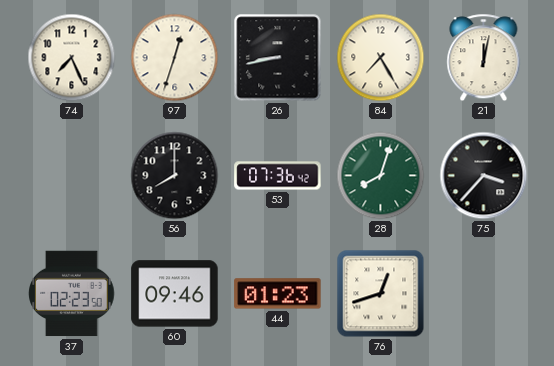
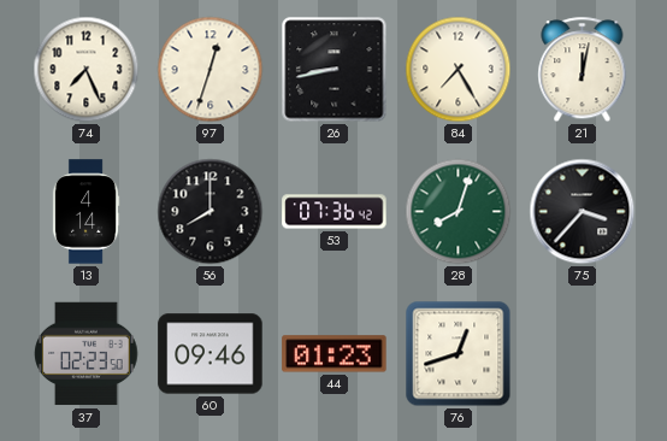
13: none -> 4:14
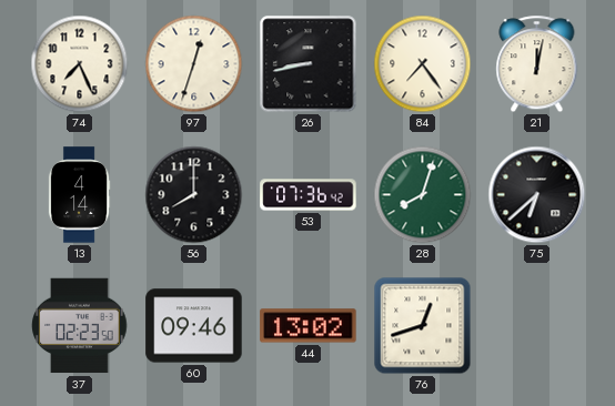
84: 7:25 -> 7:24
75: 3:37 -> 6:38
44: 01:23 -> 13:02
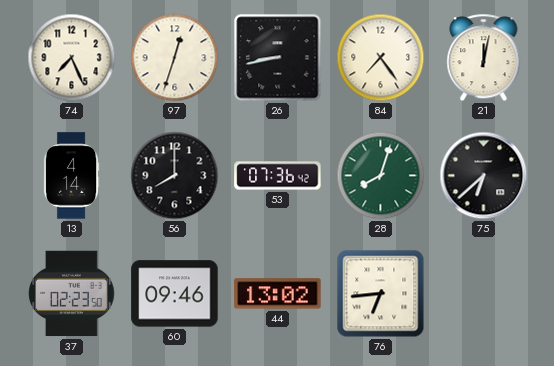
76: 12:42 -> 6:44
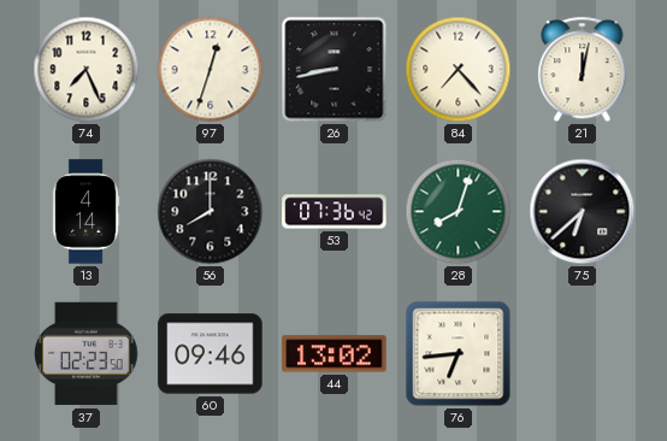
84: 7:24 -> 7:23
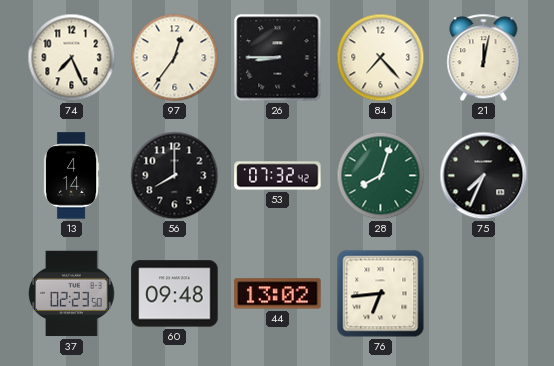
97: 12:33 -> 12:36
26: 8:43 -> 8:45
53: 07:36 -> 07:32
75: 6:38 -> 7:34
60: 09:46 -> 09:48
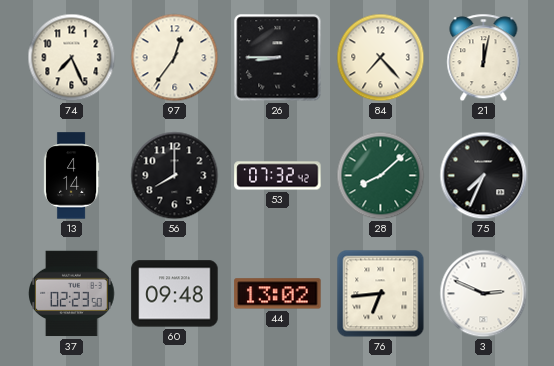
28: 8:03 -> 8:08
3: none -> 2:49
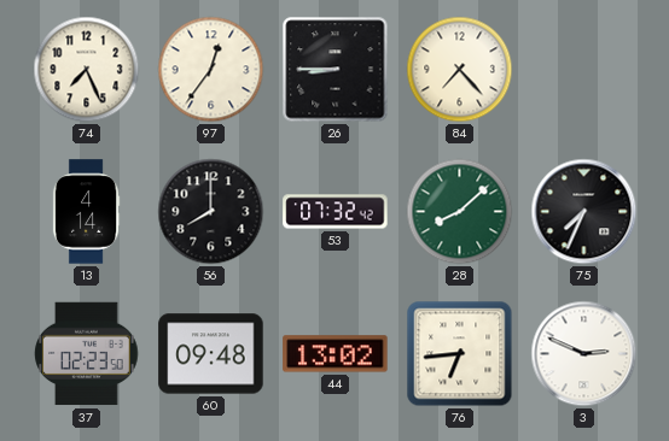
21: 12:02 -> none
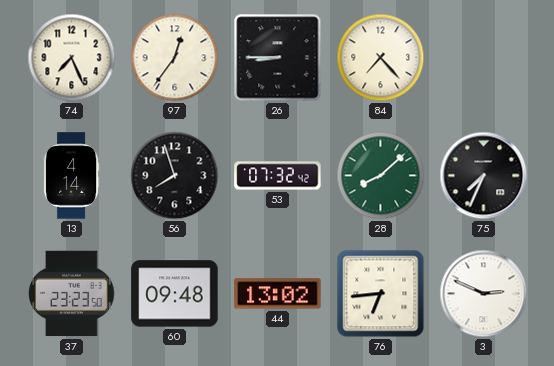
56: 8:00 -> 7:57
37: 02:23 -> 23:23
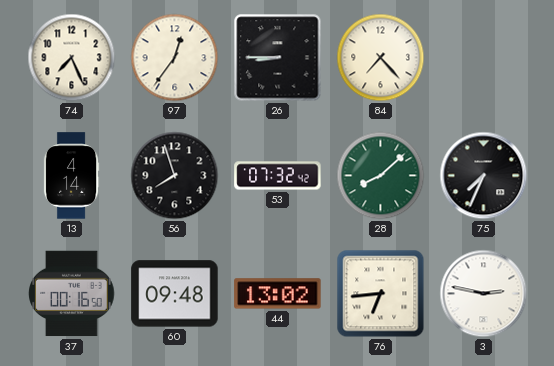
37: 23:23 -> 00:16
3: 2:49 -> 2:47
